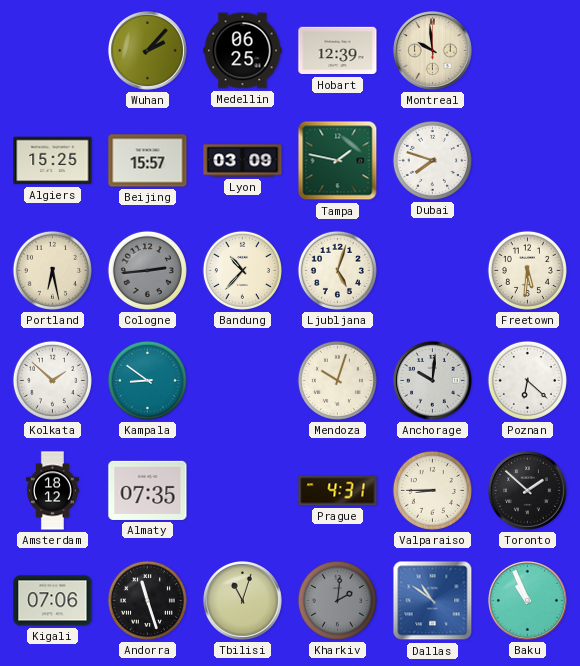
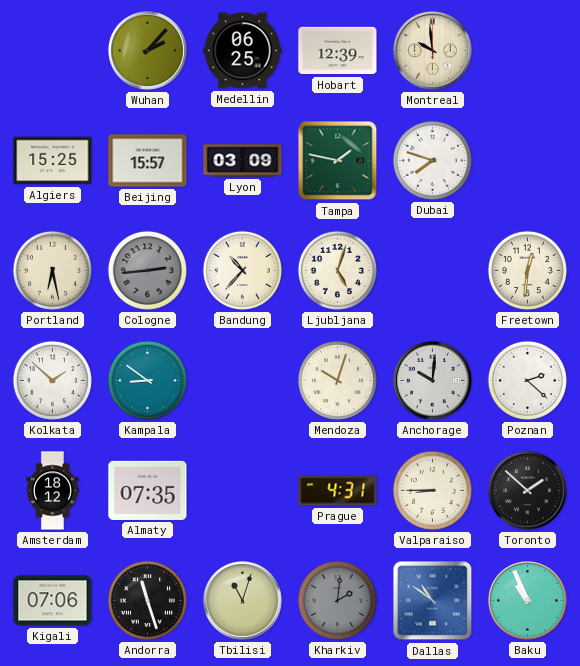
Freetown: 5:31 -> 12:31
Poznan: 6:22 -> 2:22
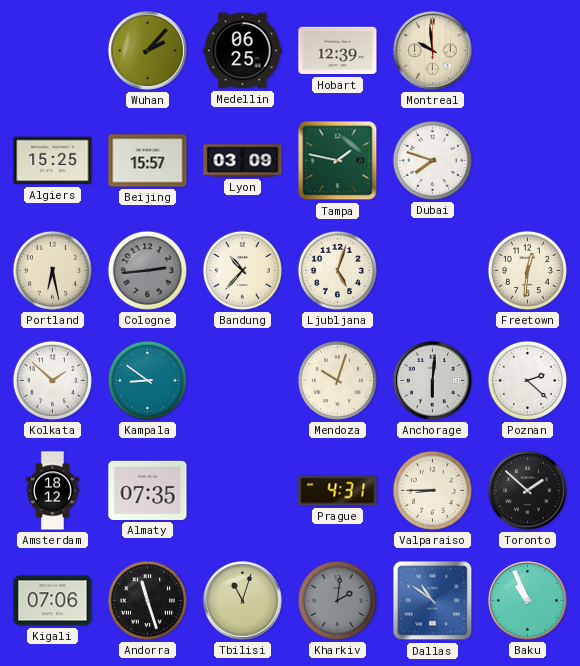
Anchorage: 10:01 -> 6:01
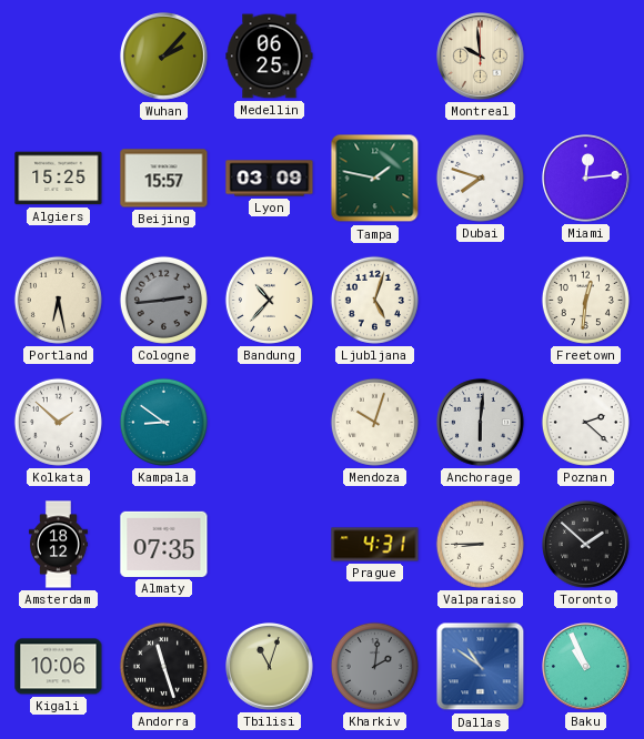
Hobart: 12:39 -> none
Miami: none -> 12:14
Kigali: 07:06 -> 10:06
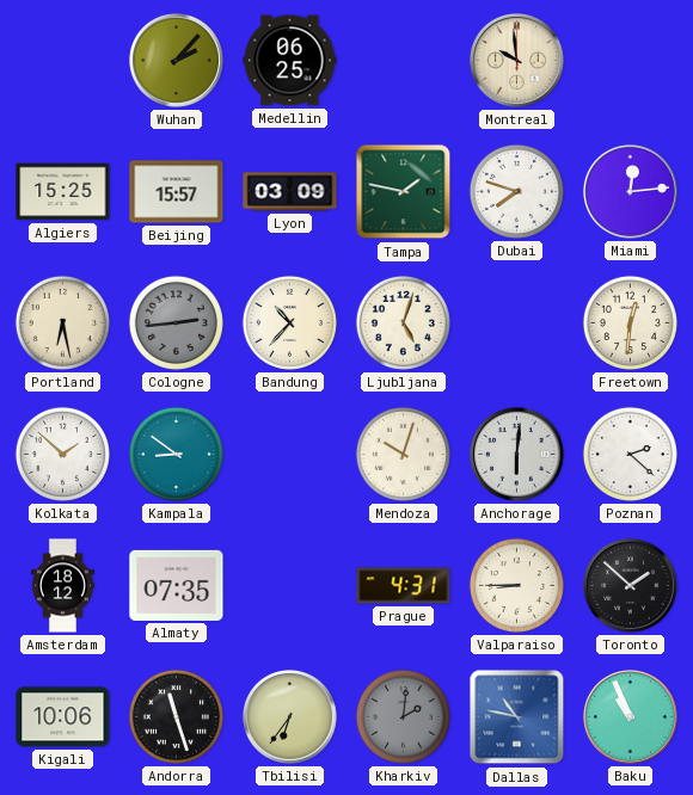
Tbilisi: 11:03 -> 6:36
Dallas: 10:51 -> 10:47
